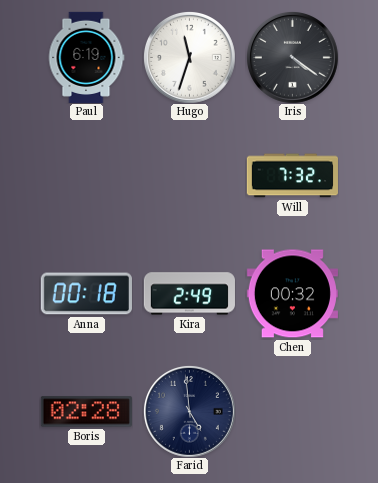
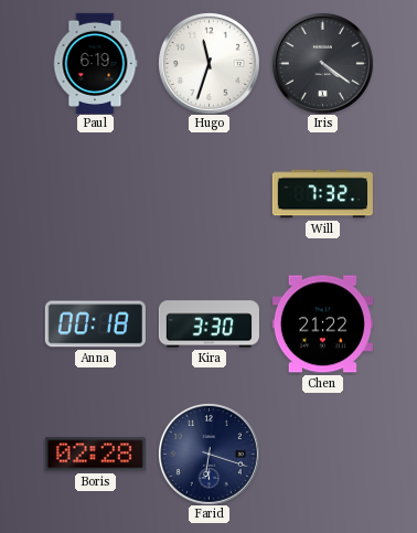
Kira: 2:49 -> 3:30
Chen: 00:32 -> 21:22
Farid: 4:59 -> 6:18
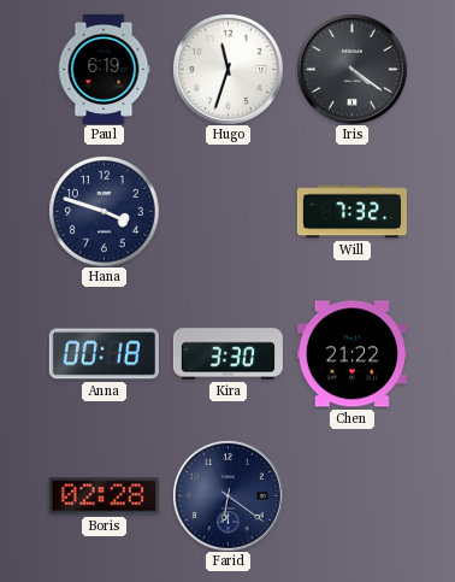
Hana: none -> 3:48
Farid: 6:18 -> 6:21
